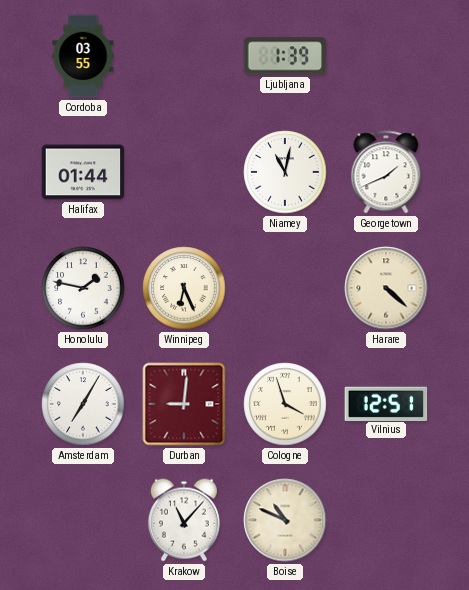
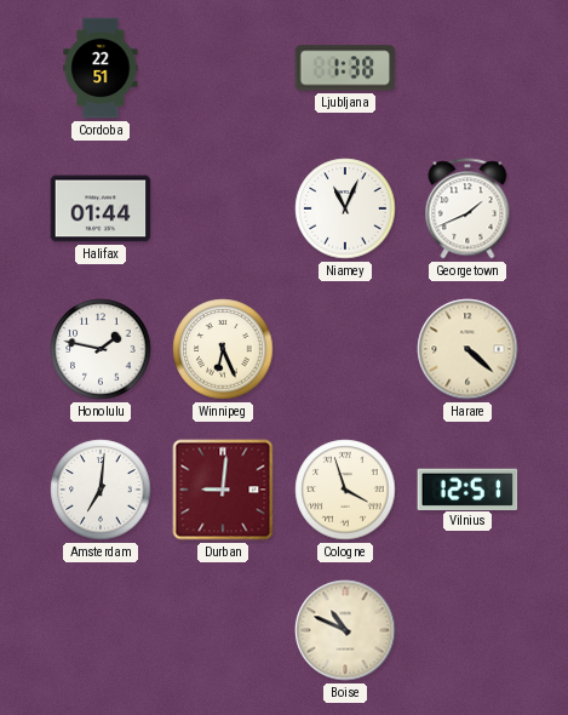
Cordoba: 03:55 -> 22:51
Ljubljana: 1:39 -> 1:38
Niamey: 11:02 -> 11:04
Amsterdam: 7:05 -> 7:01
Krakow: 11:07 -> none
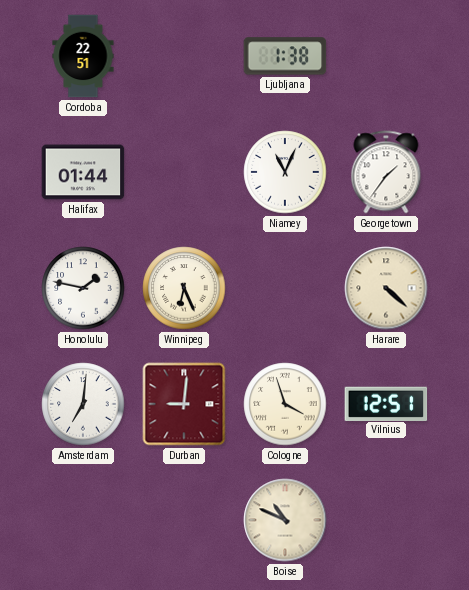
Georgetown: 1:41 -> 1:36
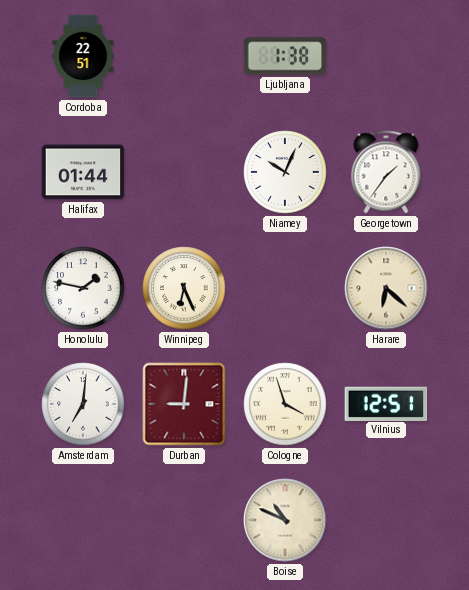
Niamey: 11:04 -> 10:04
Harare: 4:22 -> 6:22
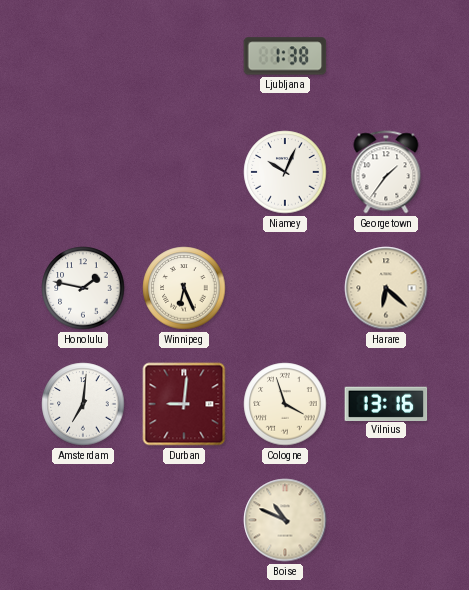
Cordoba: 22:51 -> none
Halifax: 01:44 -> none
Vilnius: 12:51 -> 13:16
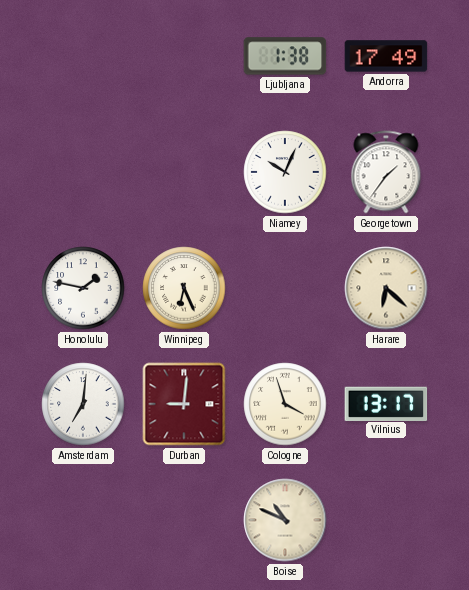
Andorra: none -> 17:49
Vilnius: 13:16 -> 13:17
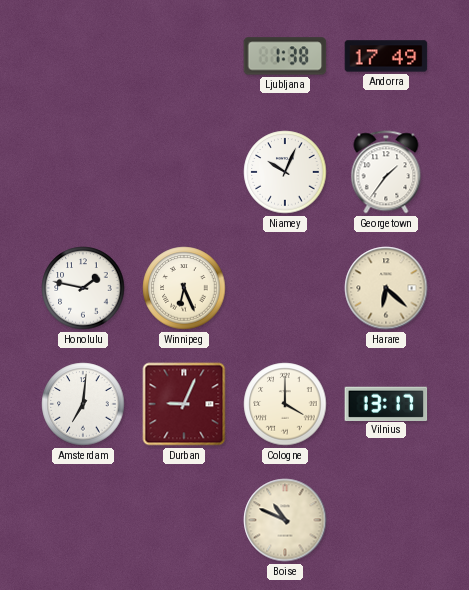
Durban: 9:01 -> 9:04
Cologne: 3:57 -> 4:00
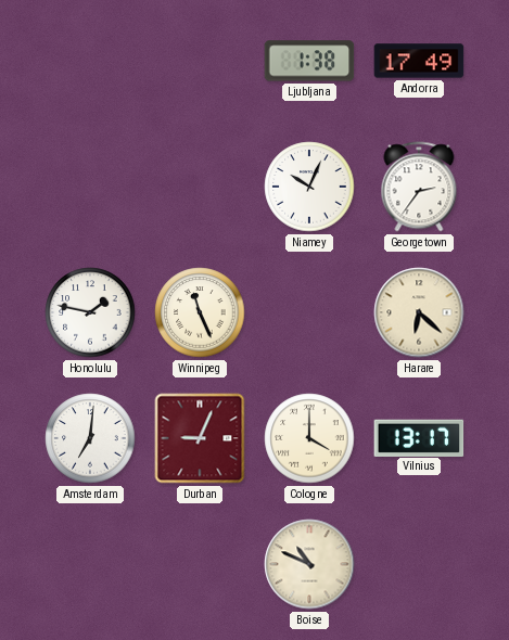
Georgetown: 1:36 -> 2:36
Winnipeg: 6:26 -> 11:26
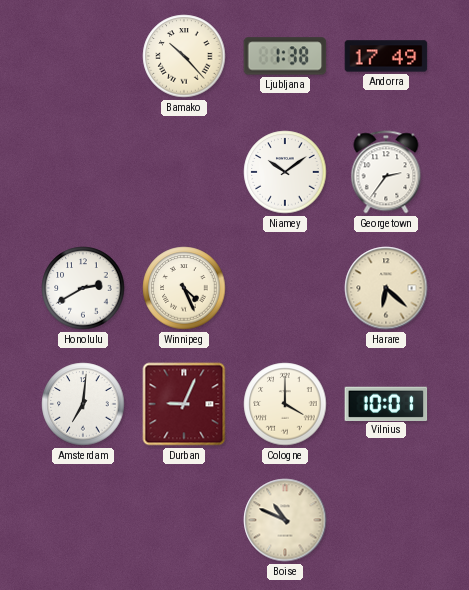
Bamako: none -> 10:23
Niamey: 10:04 -> 10:09
Honolulu: 1:47 -> 2:40
Winnipeg: 11:26 -> 4:26
Vilnius: 13:17 -> 10:01
